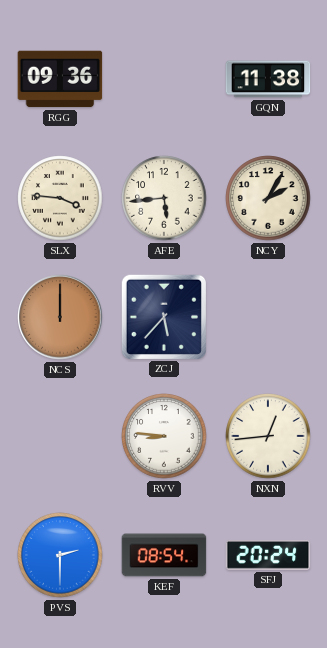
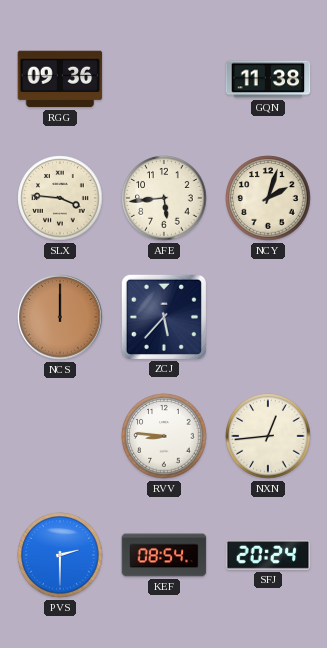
NCY: 2:05 -> 2:03
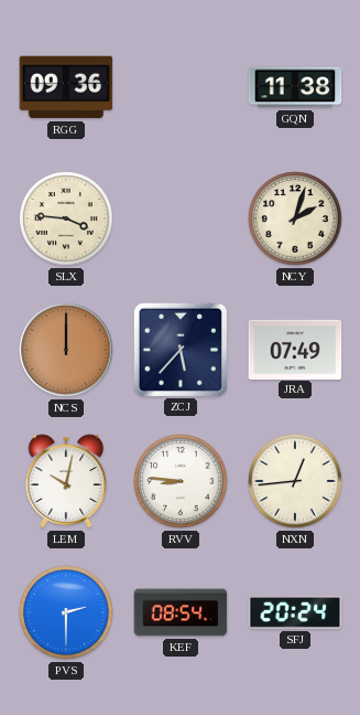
AFE: 5:44 -> none
JRA: none -> 07:49
LEM: none -> 10:02
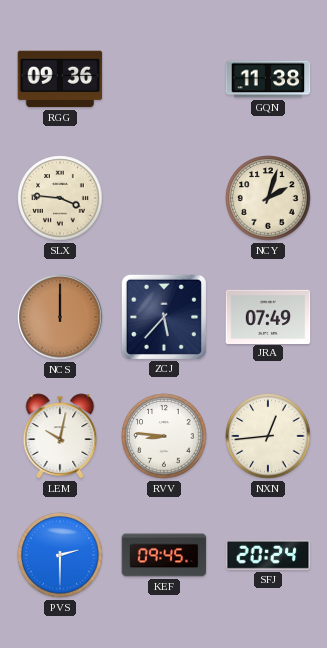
KEF: 08:54 -> 09:45
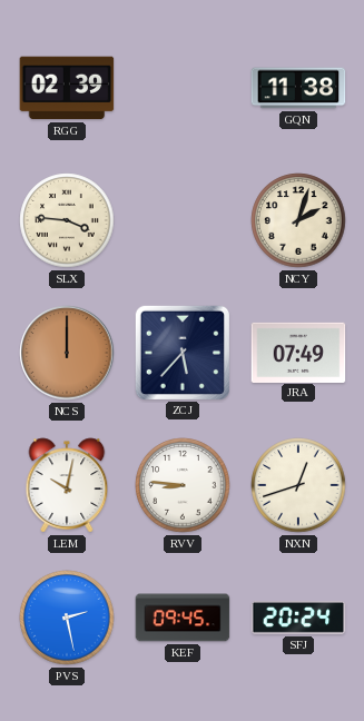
RGG: 09:36 -> 02:39
NXN: 12:44 -> 12:42
PVS: 2:30 -> 2:28
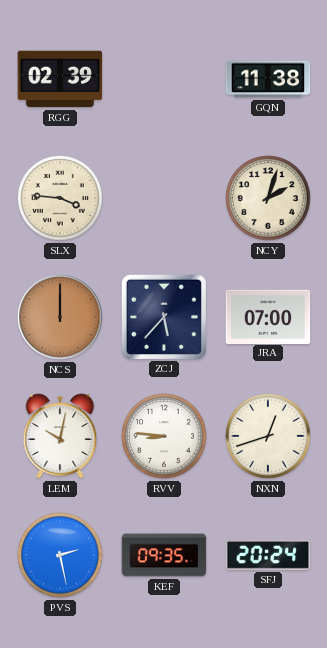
JRA: 07:49 -> 07:00
KEF: 09:45 -> 09:35
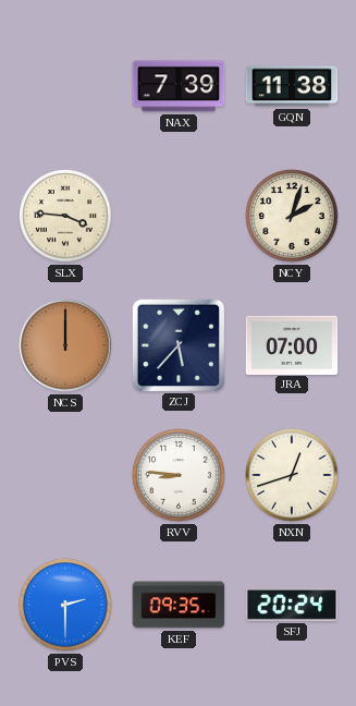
RGG: 02:39 -> none
NAX: none -> 7:39
LEM: 10:02 -> none
PVS: 2:28 -> 2:30
